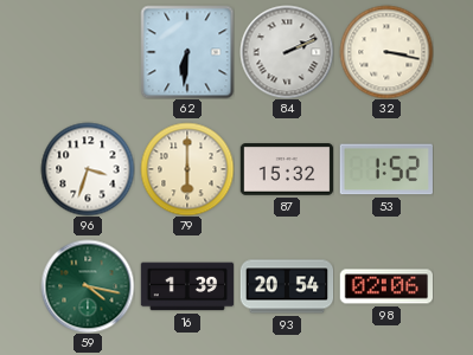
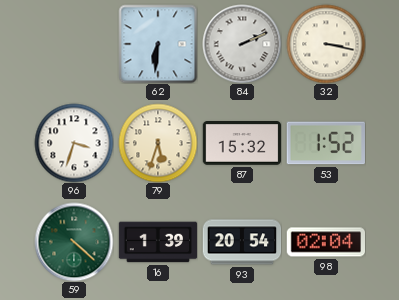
79: 6:00 -> 5:33
59: 4:17 -> 4:22
98: 02:06 -> 02:04
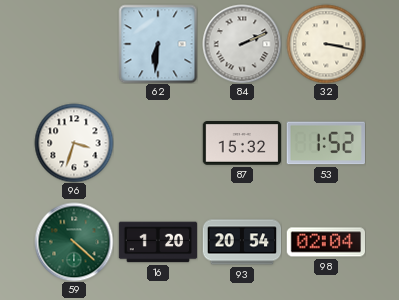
79: 5:33 -> none
16: 1:39 -> 1:20
